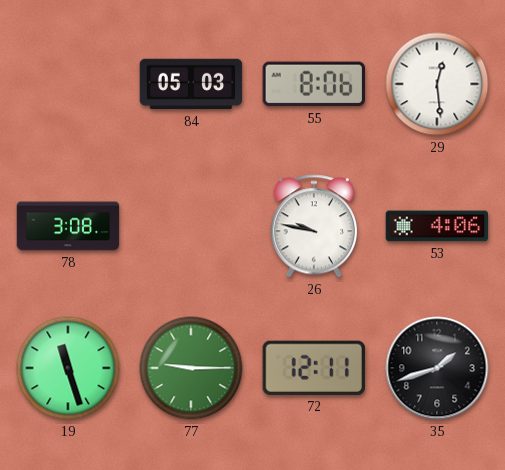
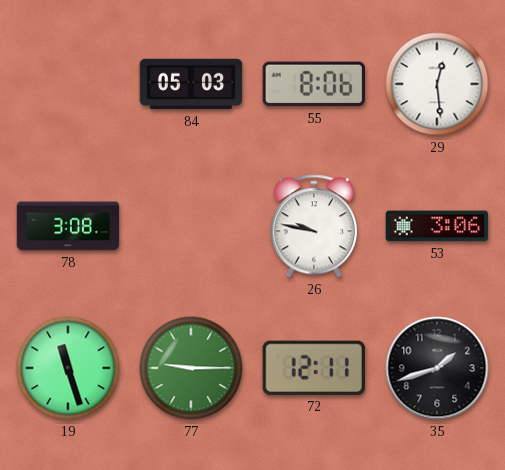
53: 4:06 -> 3:06
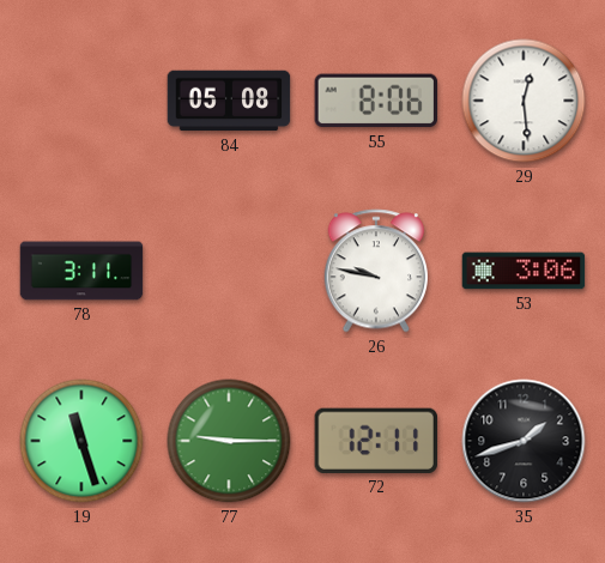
84: 05:03 -> 05:08
78: 3:08 -> 3:11
